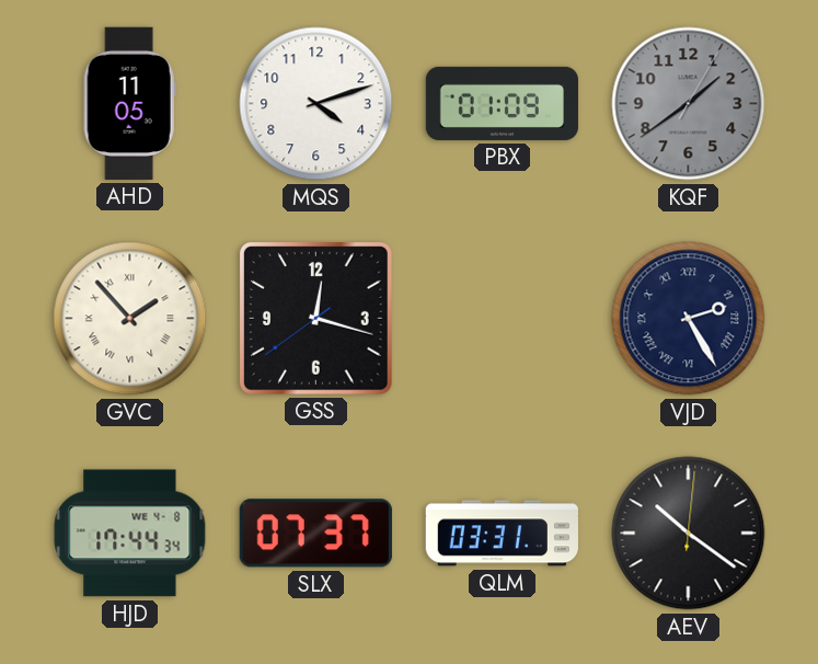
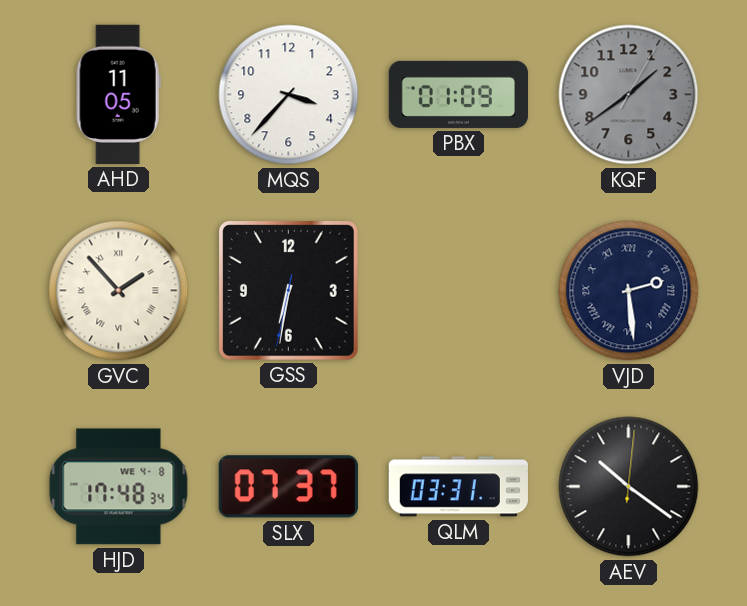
MQS: 4:12 -> 3:37
GSS: 12:17 -> 6:31
VJD: 2:25 -> 2:29
HJD: 17:44 -> 17:48
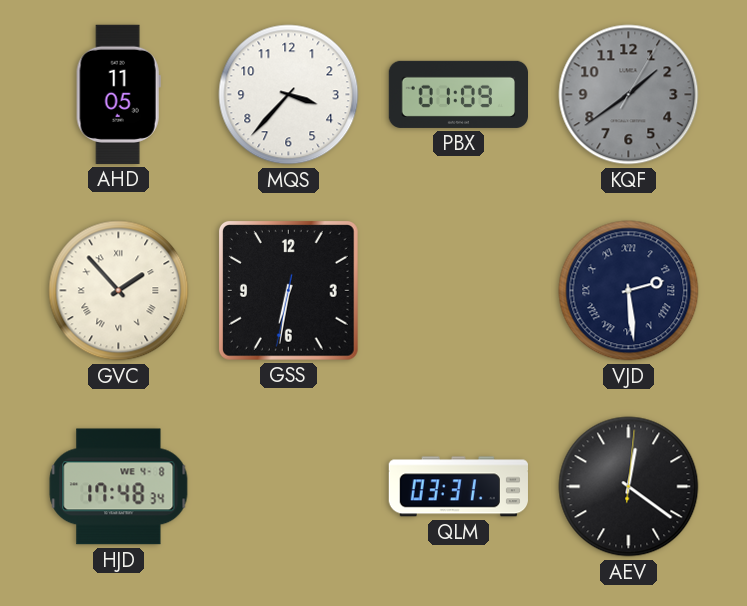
SLX: 07:37 -> none
AEV: 10:21 -> 12:21
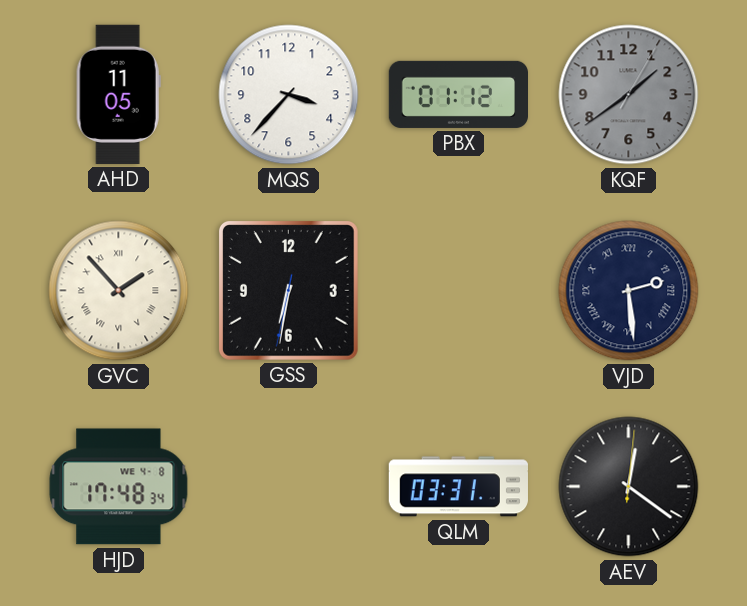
PBX: 01:09 -> 01:12
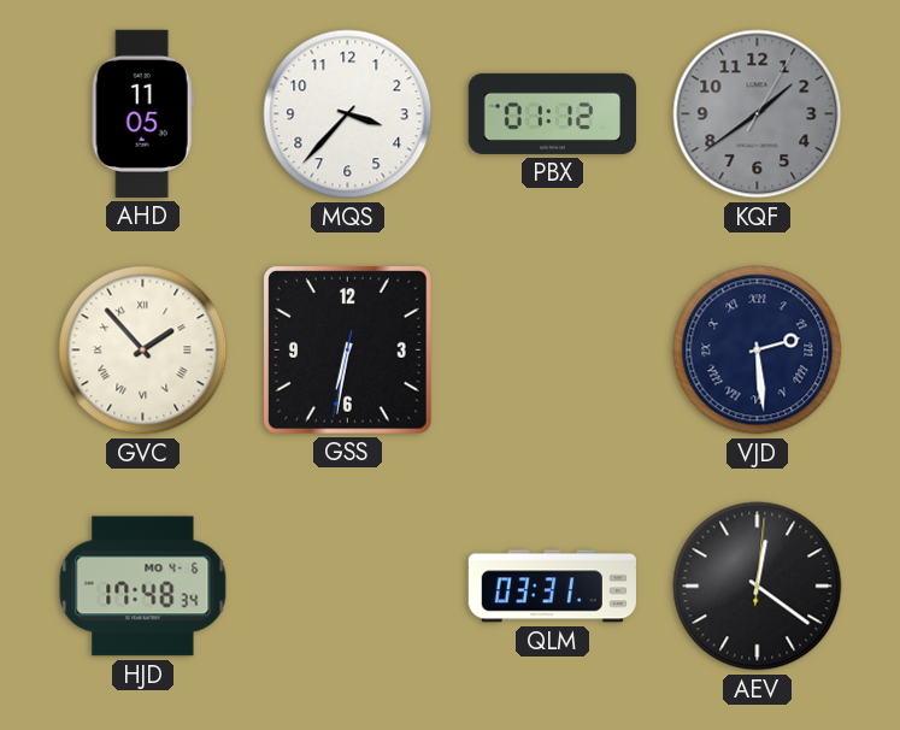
HJD date: WE 4-8 -> MO 4-6
